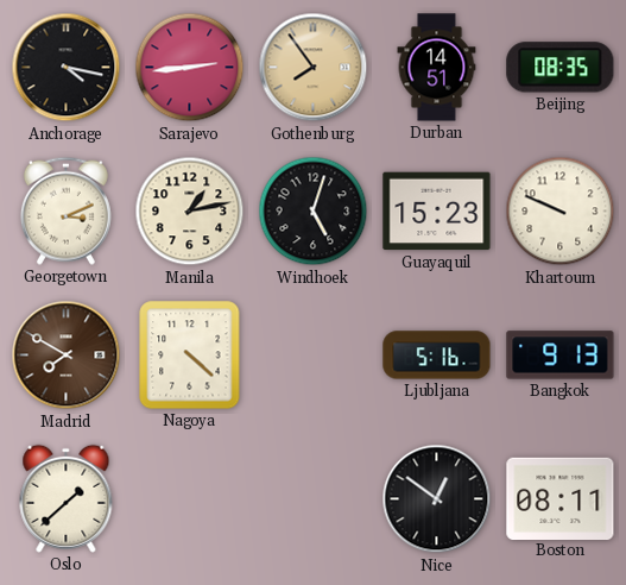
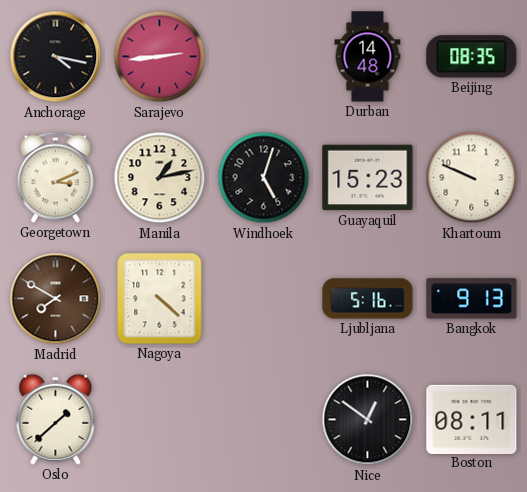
Gothenburg: 7:54 -> none
Durban: 14:51 -> 14:48
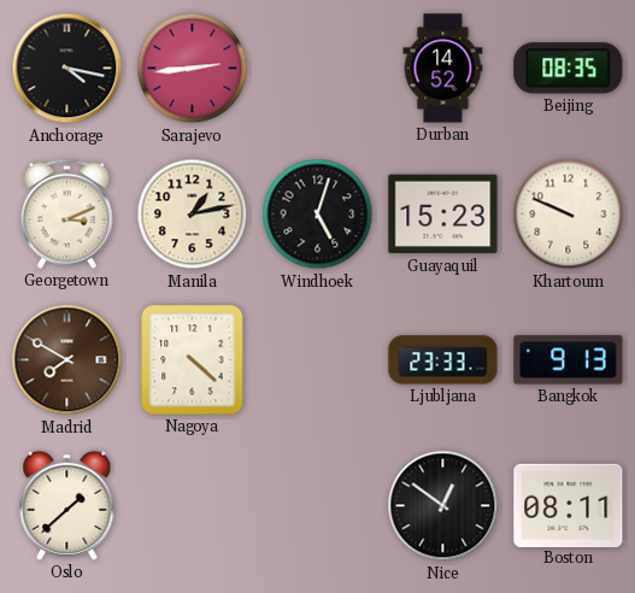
Durban: 14:48 -> 14:52
Ljubljana: 5:16 -> 23:33
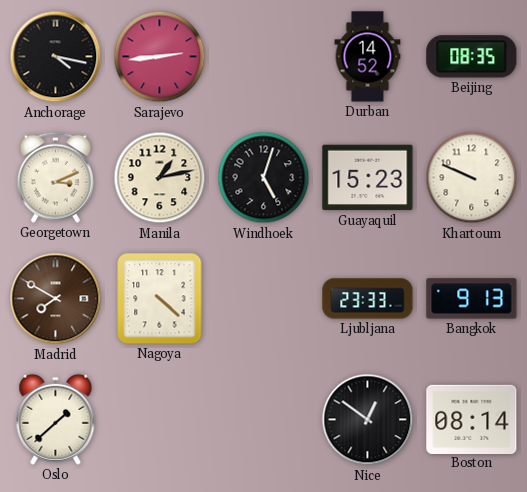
Boston: 08:11 -> 08:14
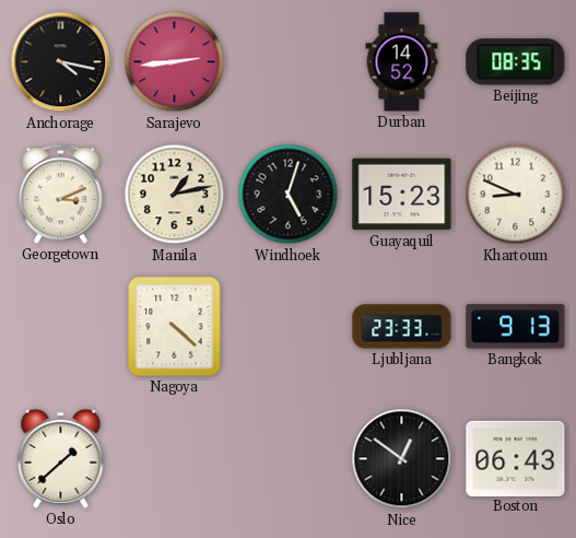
Khartoum: 9:49 -> 8:49
Madrid: 7:50 -> none
Boston: 08:14 -> 06:43
